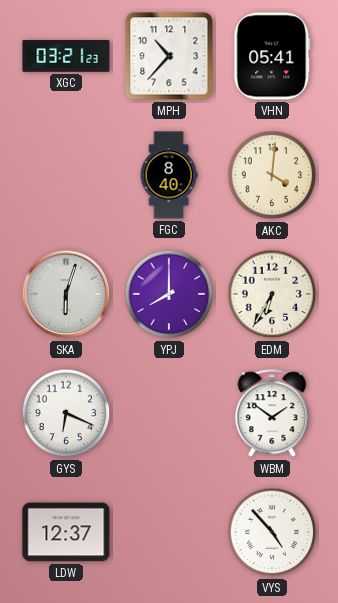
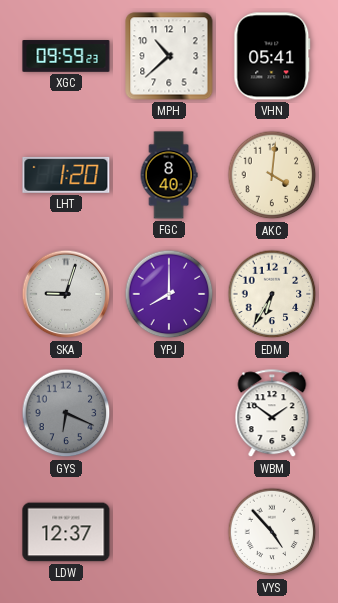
XGC: 03:21 -> 09:59
MPH: 10:37 -> 10:38
LHT: none -> 1:20
SKA: 6:03 -> 9:03
GYS dial: white -> grey
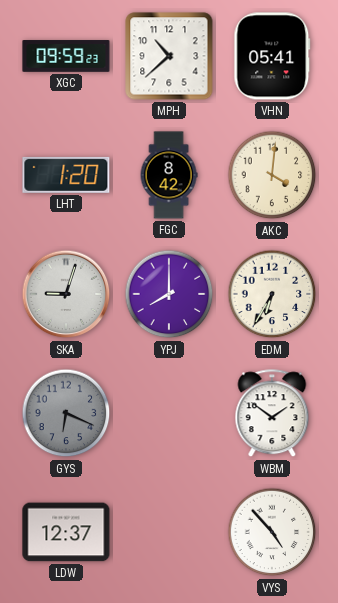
FGC: 8:40 -> 8:42
